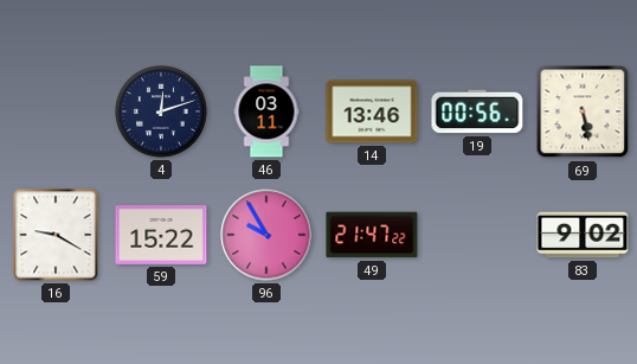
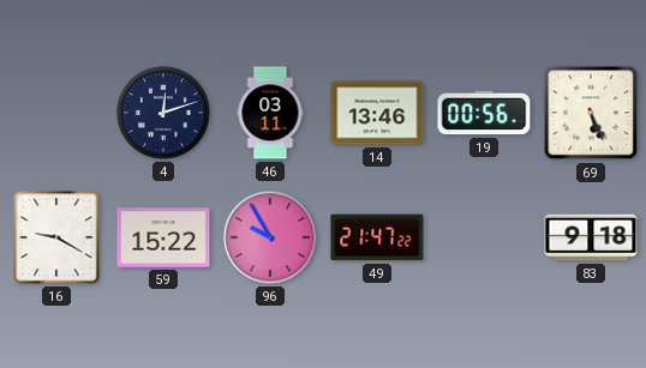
69: 5:28 -> 5:26
83: 9:02 -> 9:18
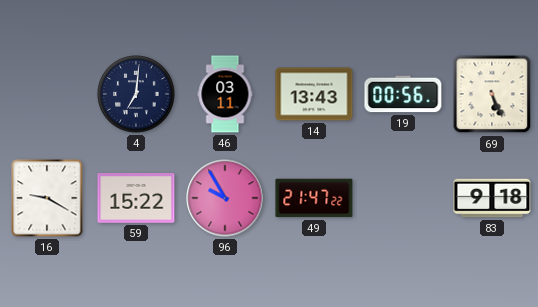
4: 12:12 -> 7:01
14: 13:46 -> 13:43
